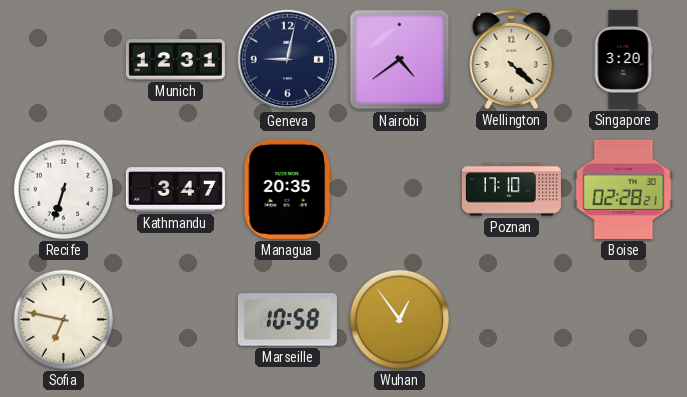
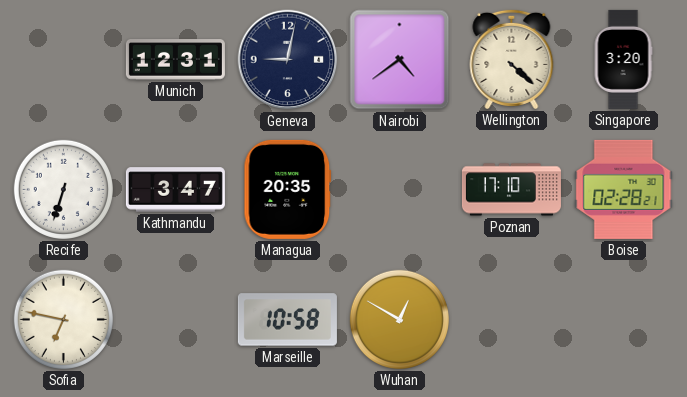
Wuhan: 12:54 -> 12:50
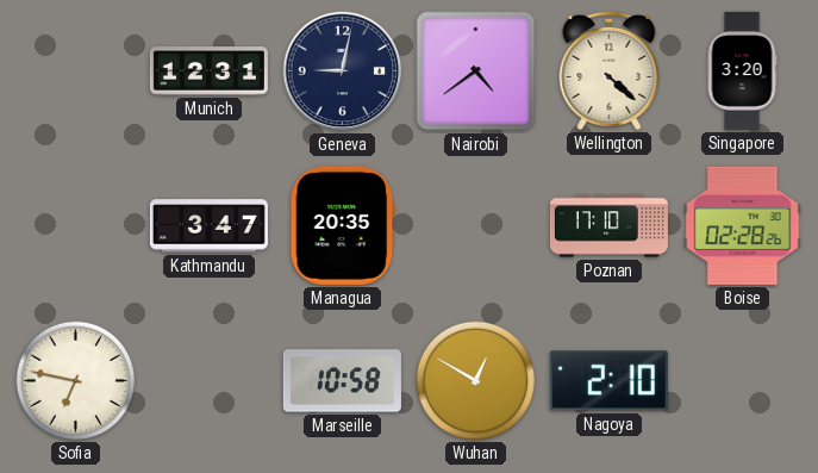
Recife: 6:33 -> none
Boise: 02:28:21 -> 02:28:26
Nagoya: none -> 2:10
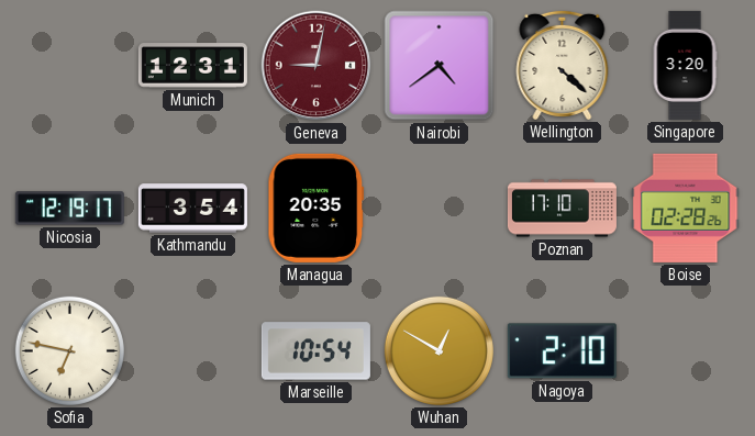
Geneva dial: navy -> burgundy
Nicosia: none -> 12:19
Kathmandu: 3:47 -> 3:54
Marseille: 10:58 -> 10:54
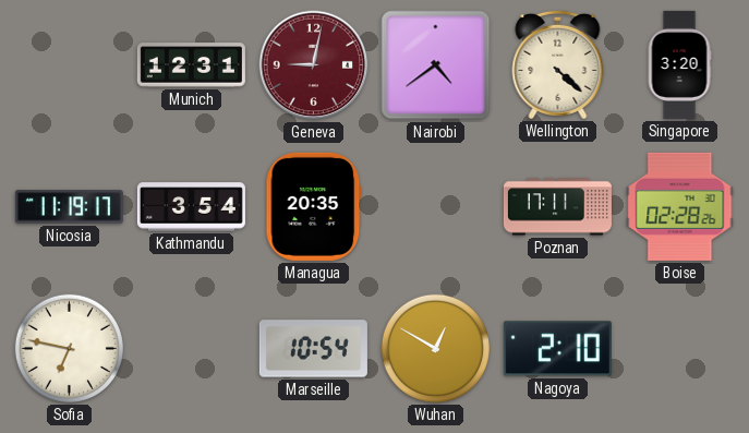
Nicosia: 12:19 -> 11:19
Poznan: 17:10 -> 17:11
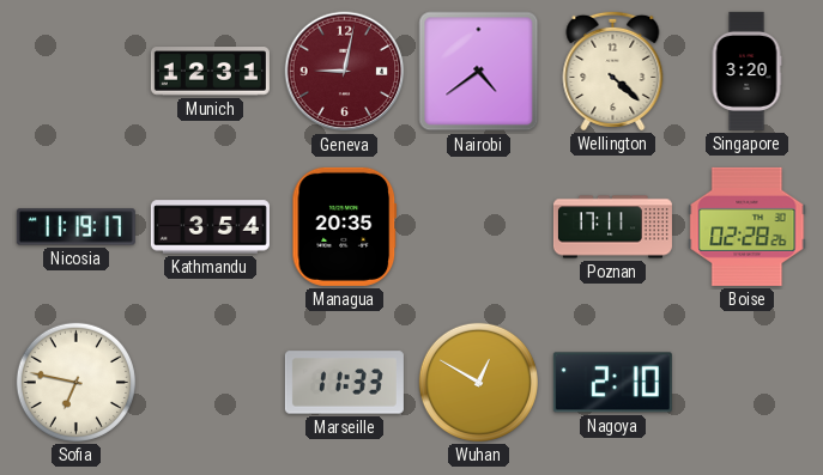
Marseille: 10:54 -> 11:33
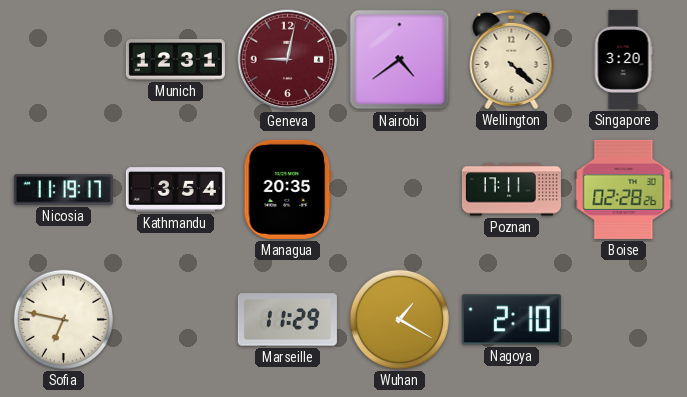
Marseille: 11:33 -> 11:29
Wuhan: 12:50 -> 1:20
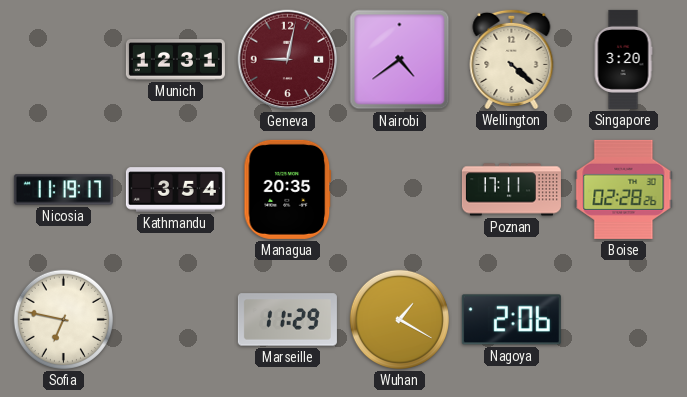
Nagoya: 2:10 -> 2:06
